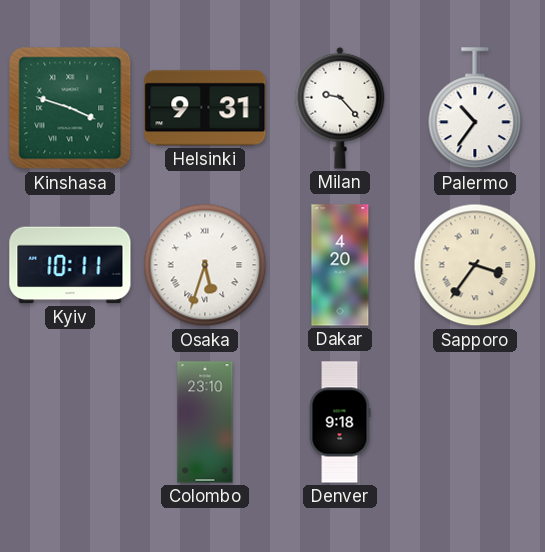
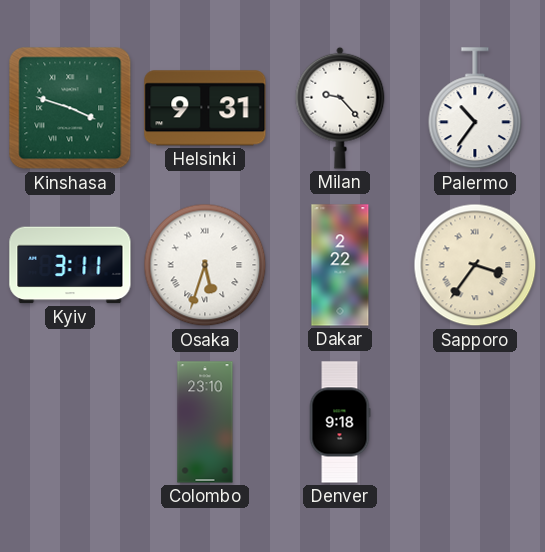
Kyiv: 10:11 -> 3:11
Dakar: 4:20 -> 2:22
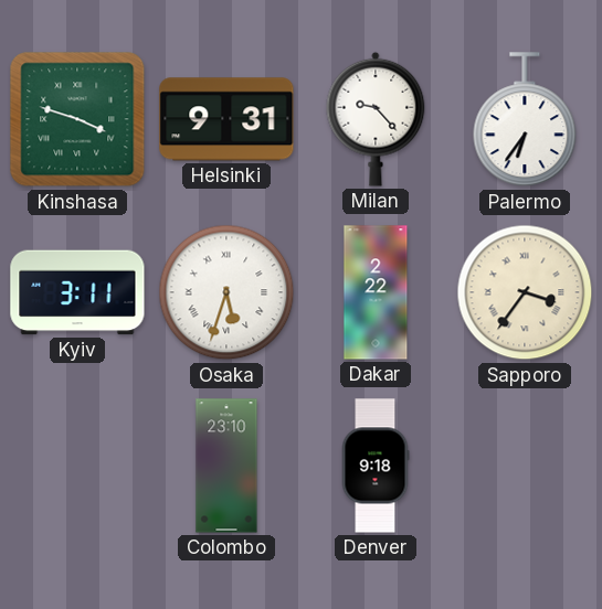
Palermo: 10:36 -> 6:36
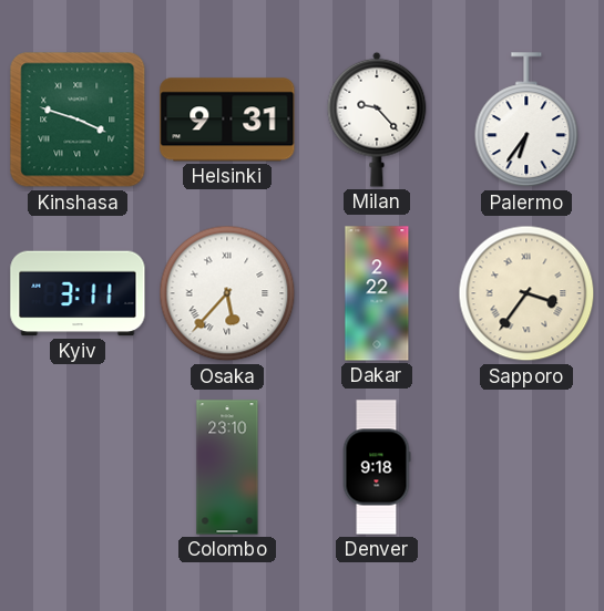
Osaka: 5:33 -> 5:37
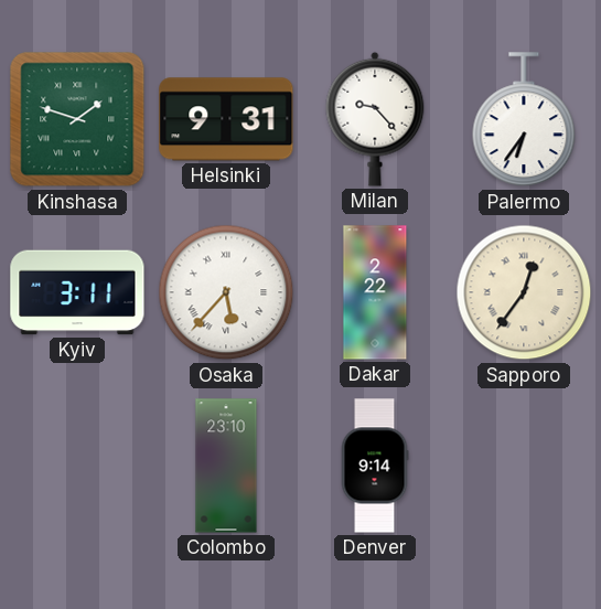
Kinshasa: 3:48 -> 1:48
Sapporo: 3:36 -> 12:36
Denver: 9:18 -> 9:14
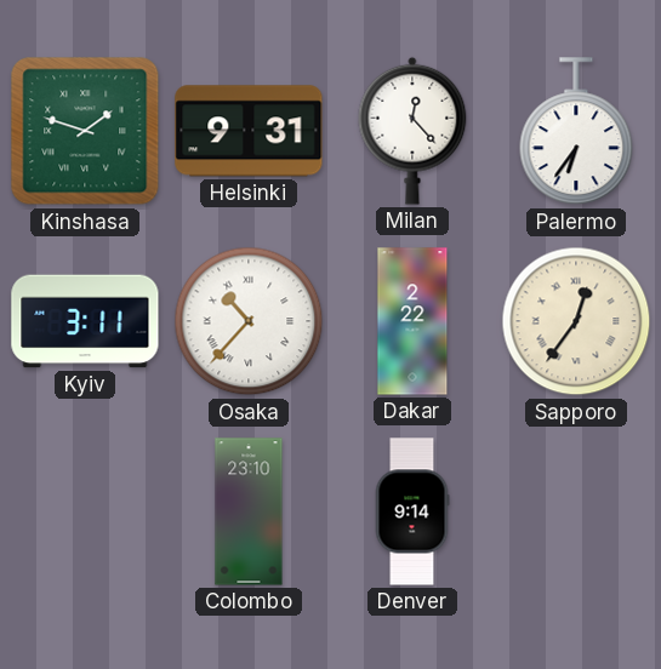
Milan: 9:23 -> 12:23
Osaka: 5:37 -> 10:37
